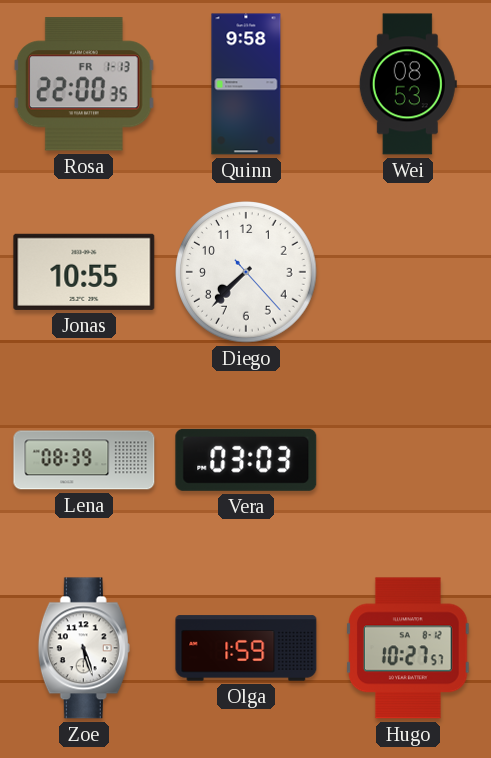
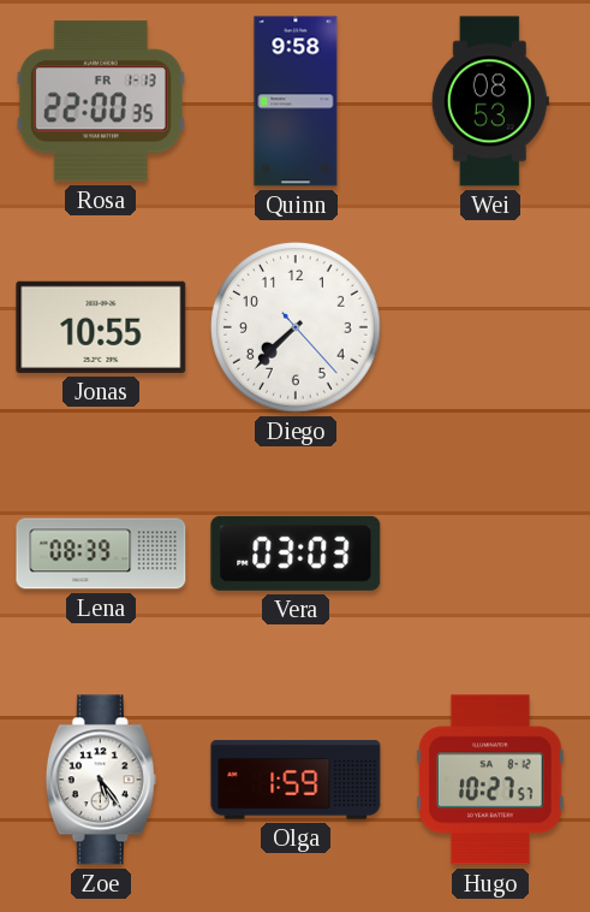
Zoe: 5:27 -> 5:24
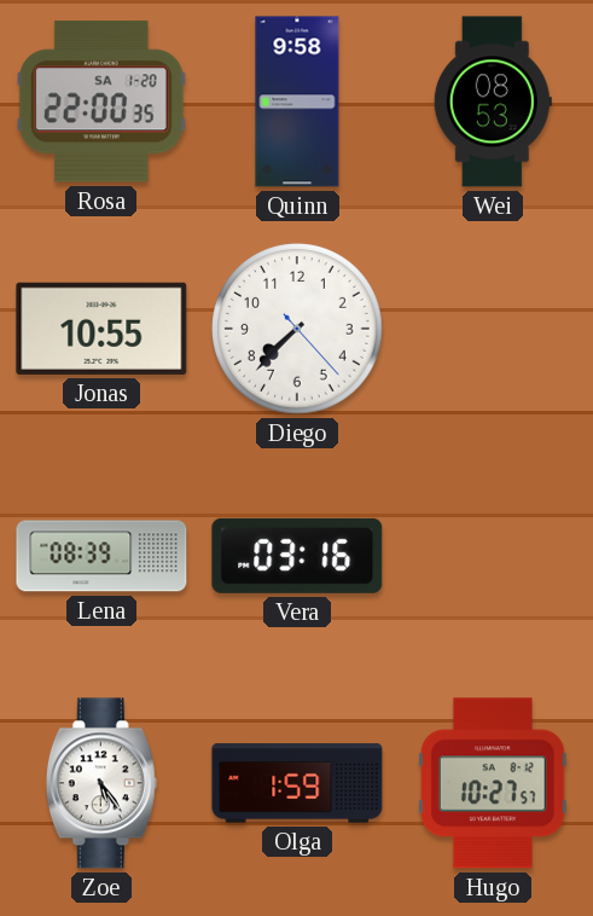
Rosa date: FR 1-13 -> SA 1-20
Vera: 03:03 -> 03:16
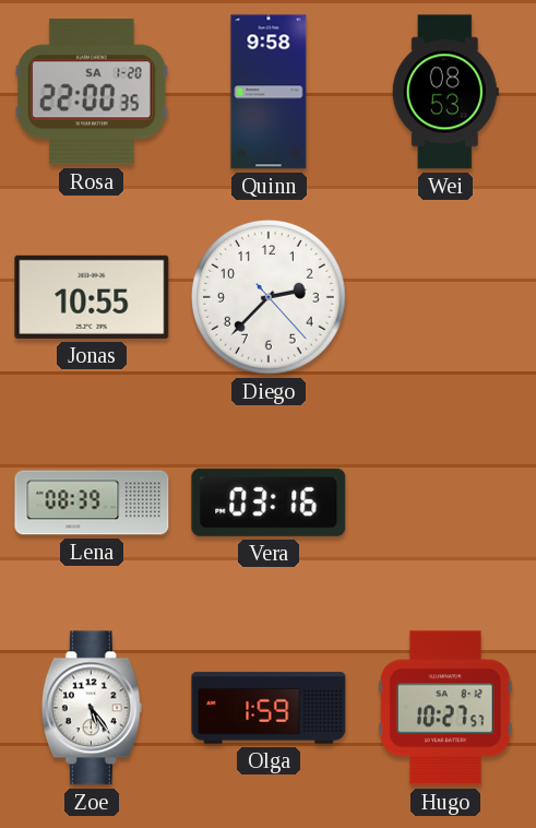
Diego: 7:37 -> 2:37
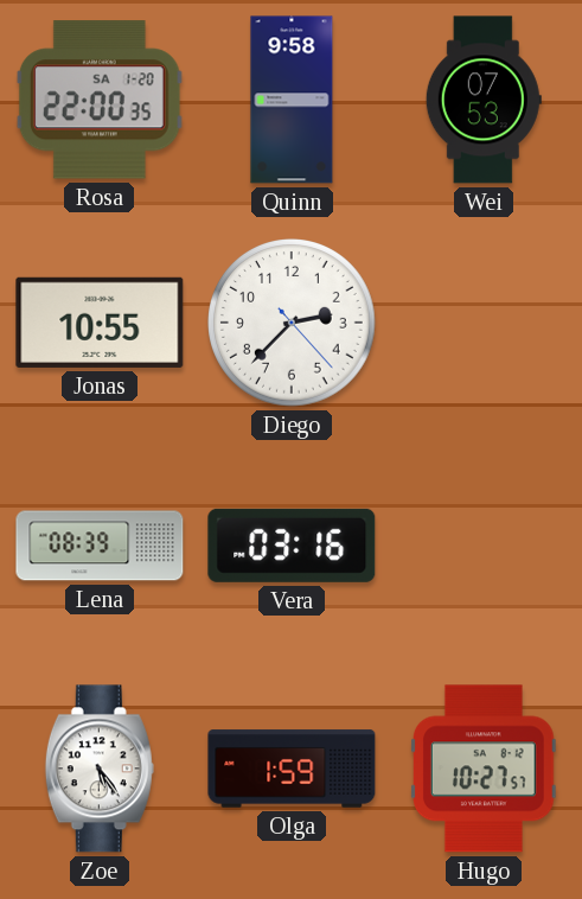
Wei: 08:53 -> 07:53
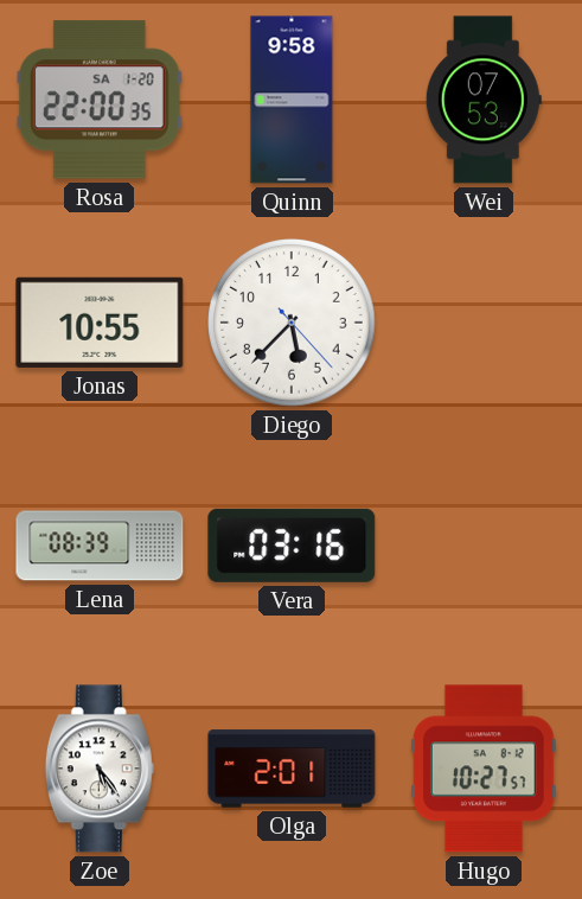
Diego: 2:37 -> 5:37
Olga: 1:59 -> 2:01
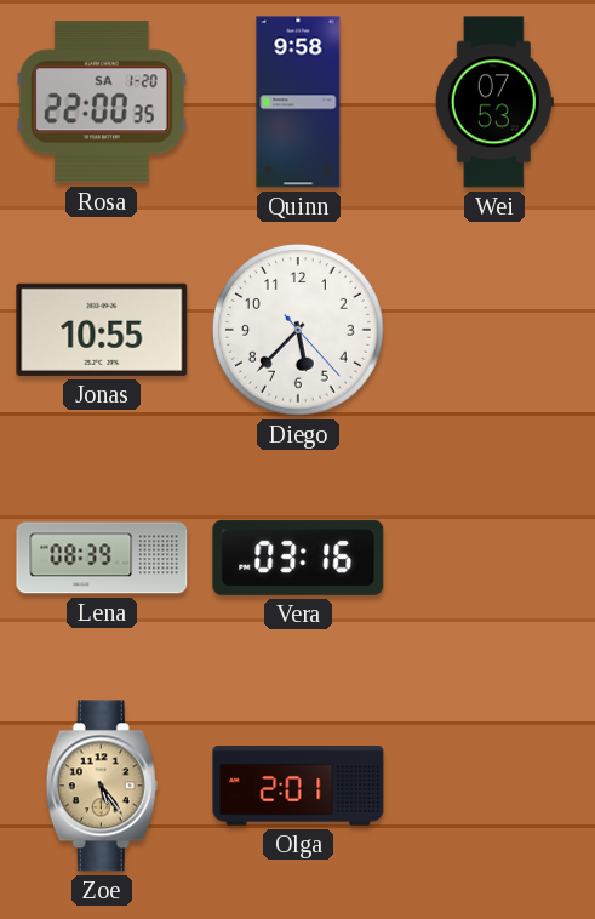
Zoe dial: white -> champagne
Hugo: 10:27 -> none
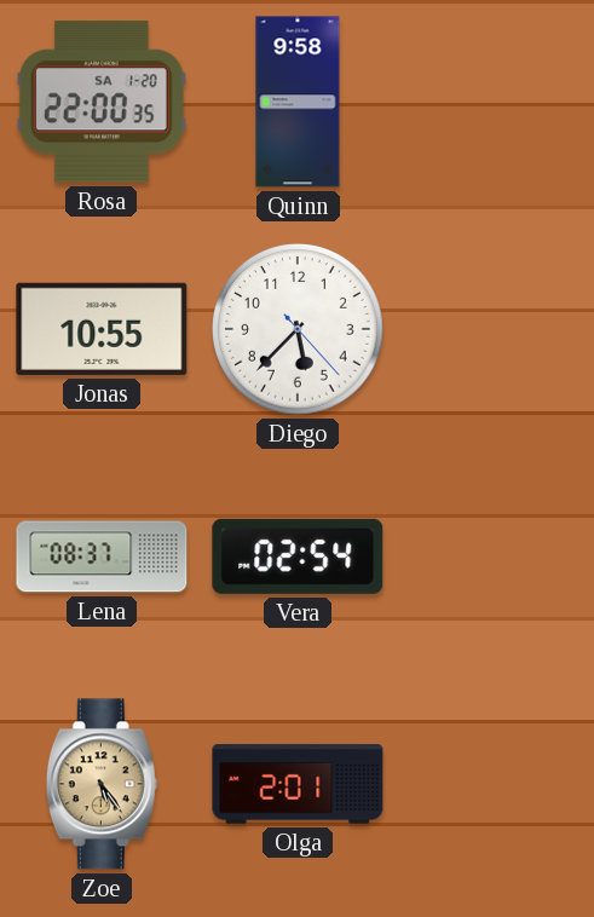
Wei: 07:53 -> none
Lena: 08:39 -> 08:37
Vera: 03:16 -> 02:54
